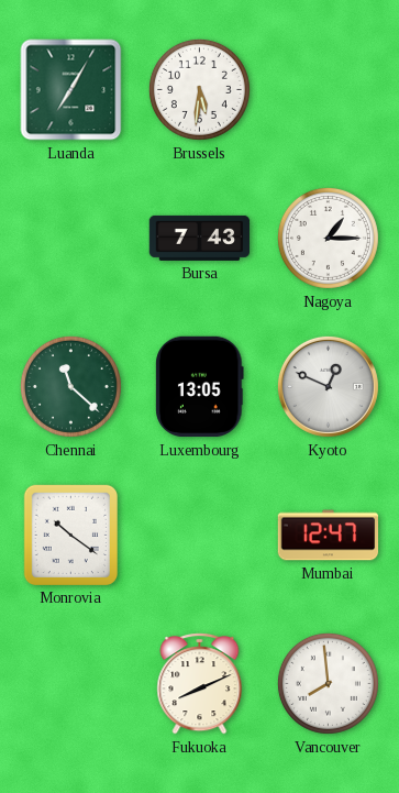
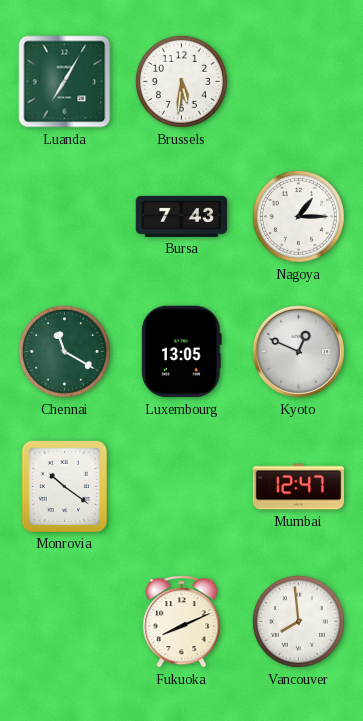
Chennai: 11:22 -> 11:20
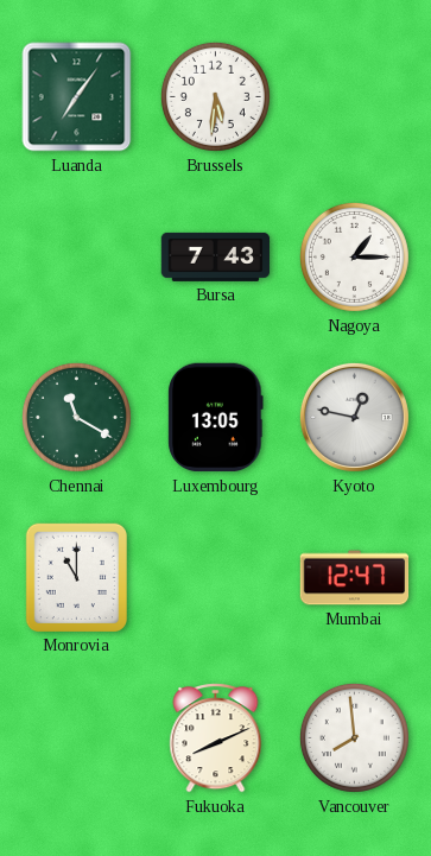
Luanda: 7:05 -> 7:06
Kyoto: 12:49 -> 12:47
Monrovia: 10:21 -> 11:00
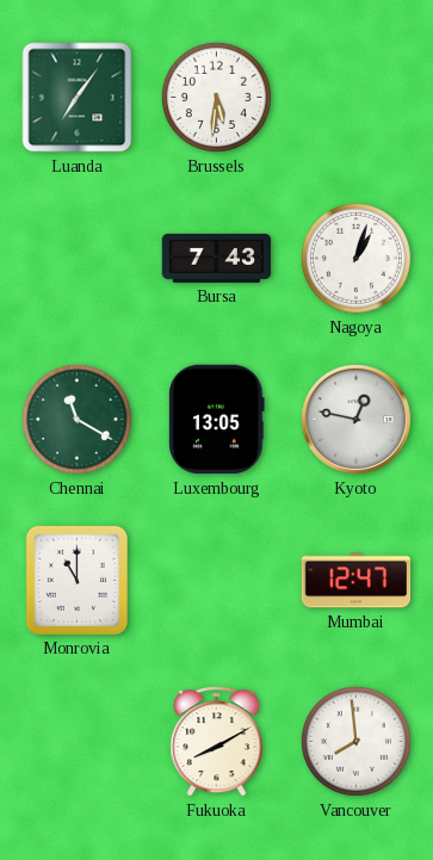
Nagoya: 1:15 -> 1:03
Fukuoka: 8:11 -> 8:10
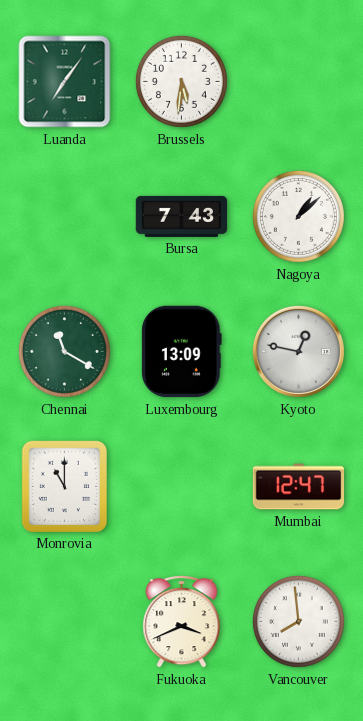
Nagoya: 1:03 -> 1:08
Luxembourg: 13:05 -> 13:09
Fukuoka: 8:10 -> 3:41
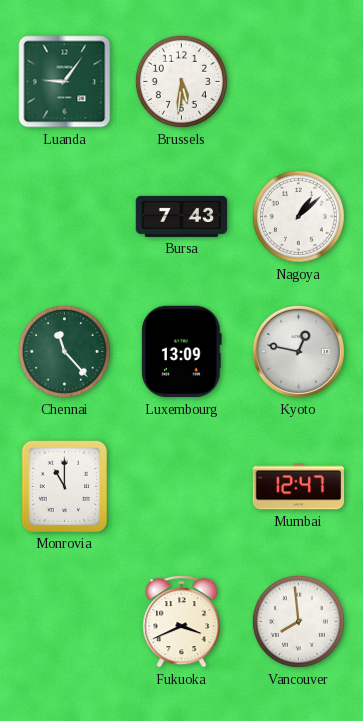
Luanda: 7:06 -> 9:06
Chennai: 11:20 -> 11:23
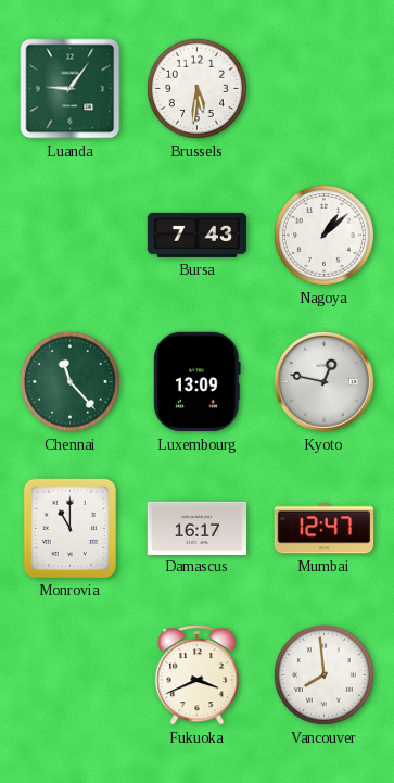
Damascus: none -> 16:17
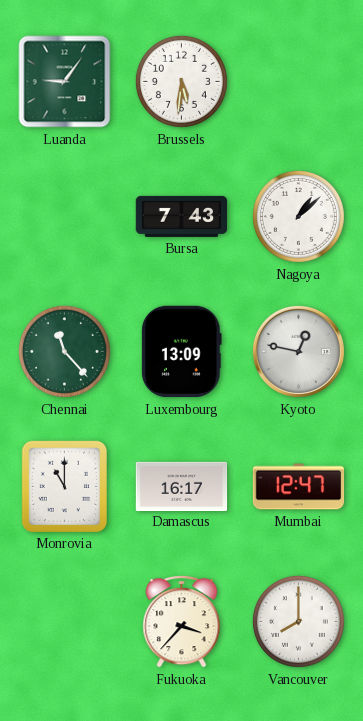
Fukuoka: 3:41 -> 3:37
Vancouver: 7:59 -> 8:00
